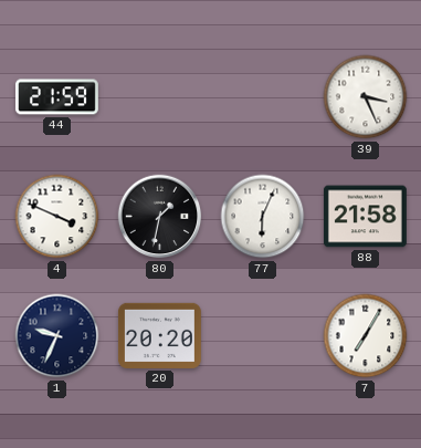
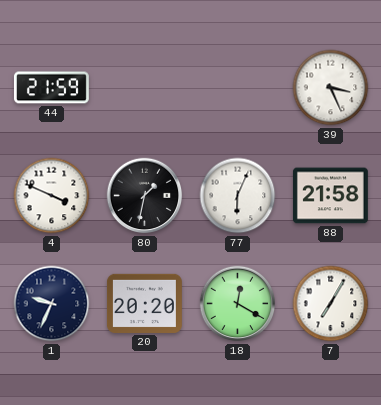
18: none -> 12:20
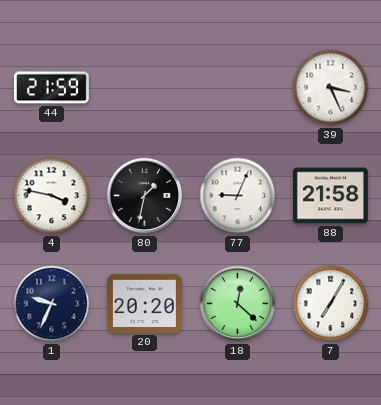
4: 3:49 -> 3:47
77: 6:04 -> 9:04
18: 12:20 -> 12:22
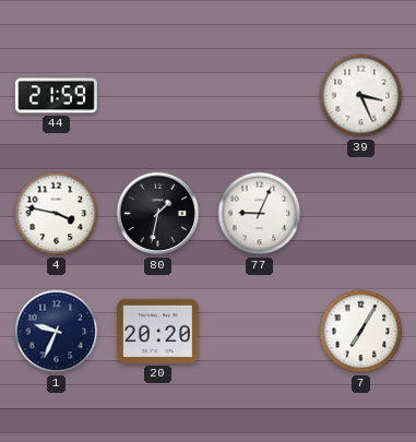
88: 21:58 -> none
18: 12:22 -> none
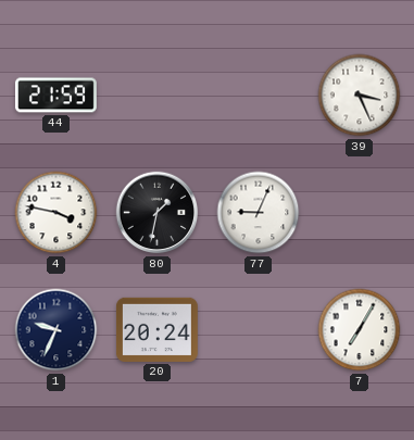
20: 20:20 -> 20:24
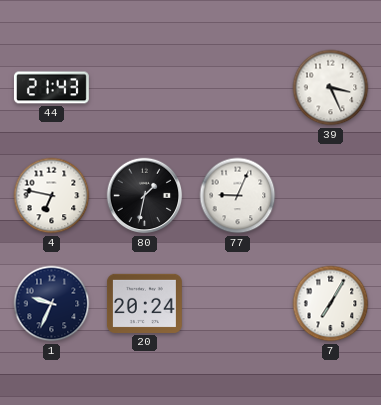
44: 21:59 -> 21:43
4: 3:47 -> 6:47
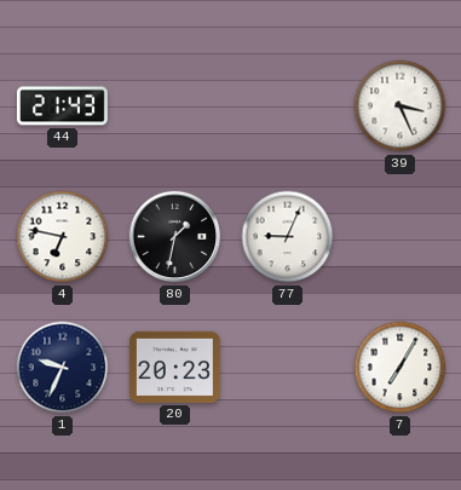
20: 20:24 -> 20:23
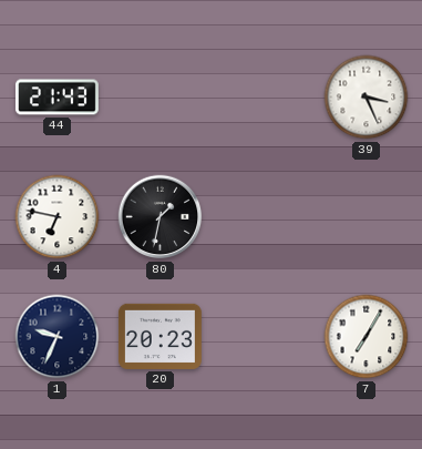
77: 9:04 -> none
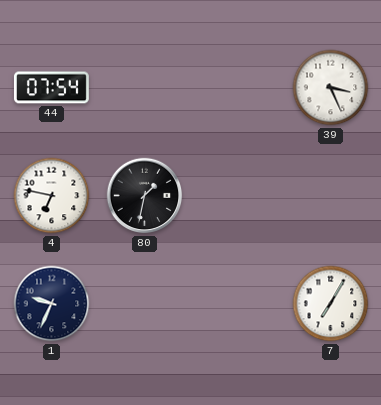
44: 21:43 -> 07:54
20: 20:23 -> none
